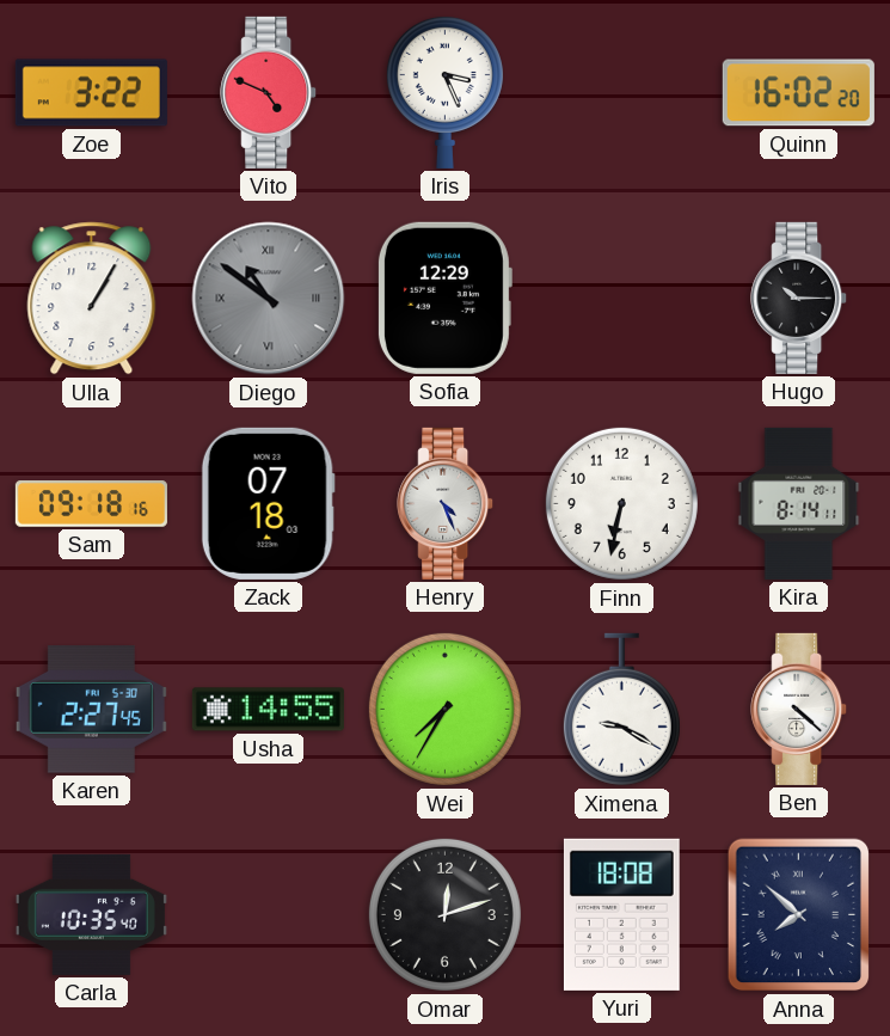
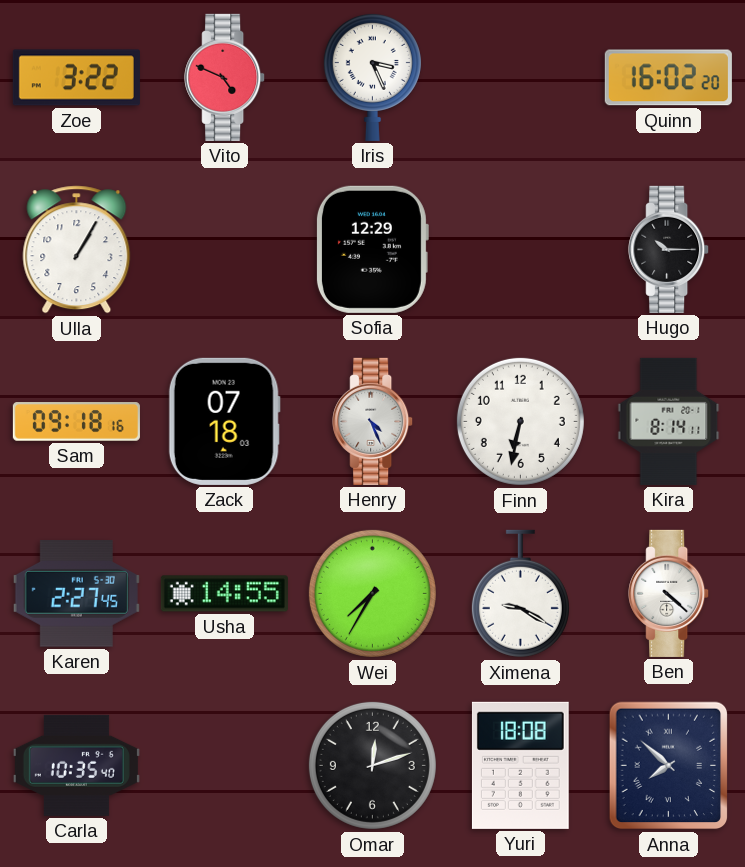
Diego: 10:51 -> none
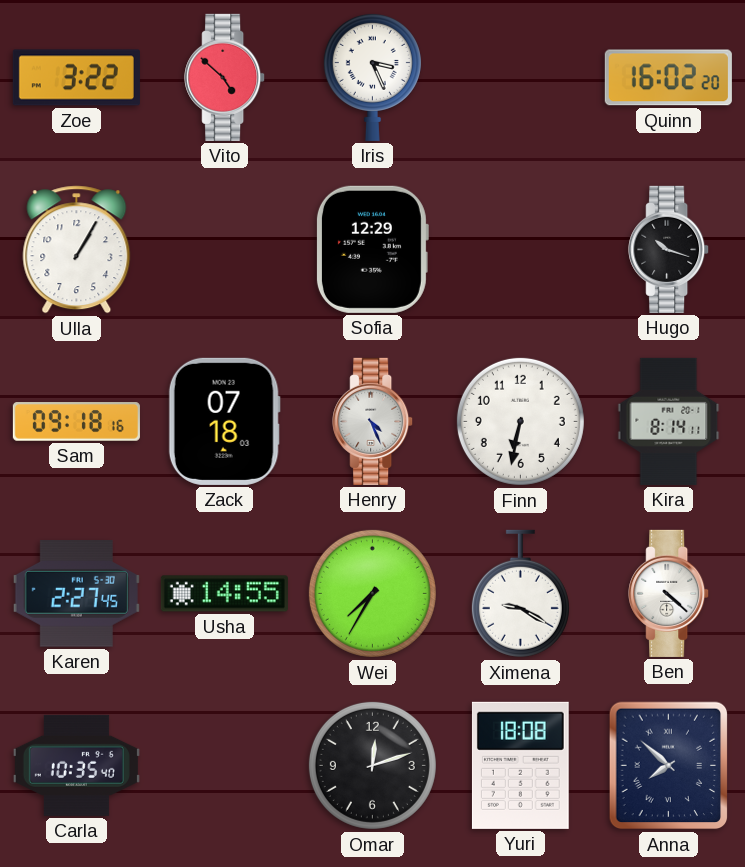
Vito: 4:49 -> 4:52
Hugo: 10:15 -> 10:18
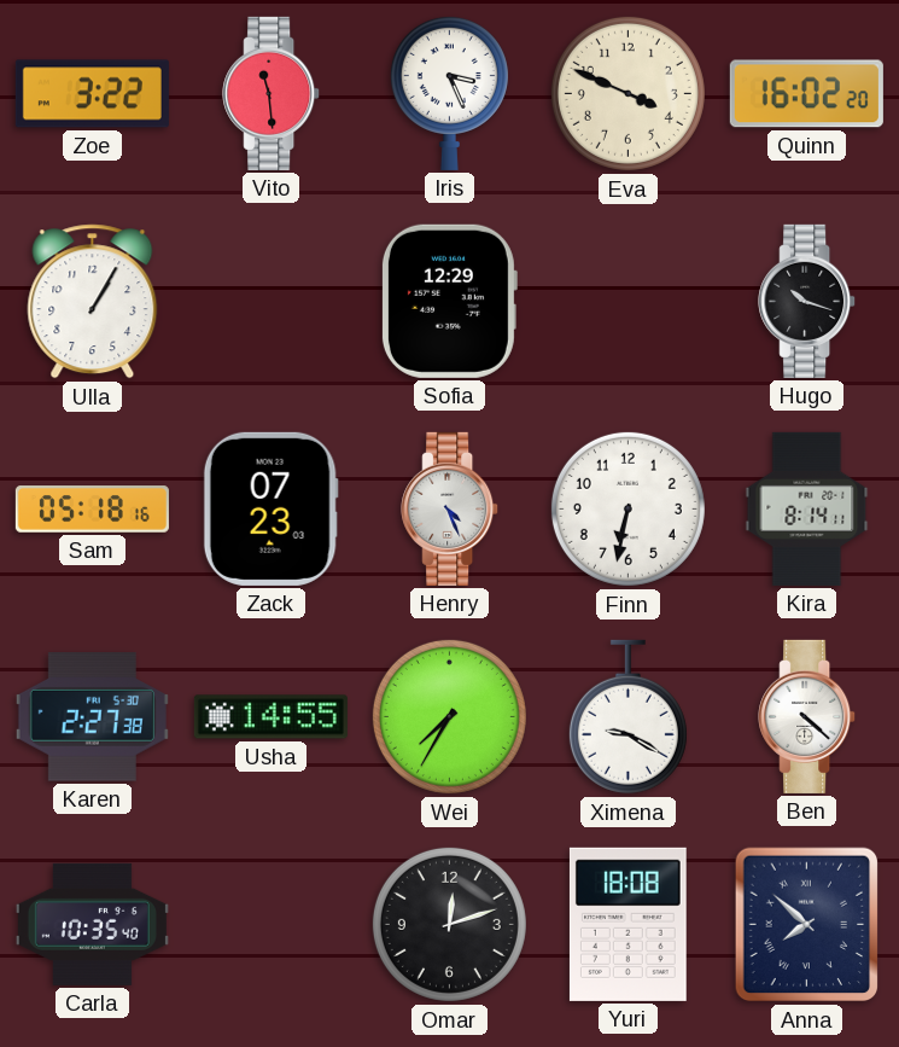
Vito: 4:52 -> 11:29
Eva: none -> 3:49
Sam: 09:18 -> 05:18
Zack: 07:18 -> 07:23
Karen: 2:27:45 -> 2:27:38
